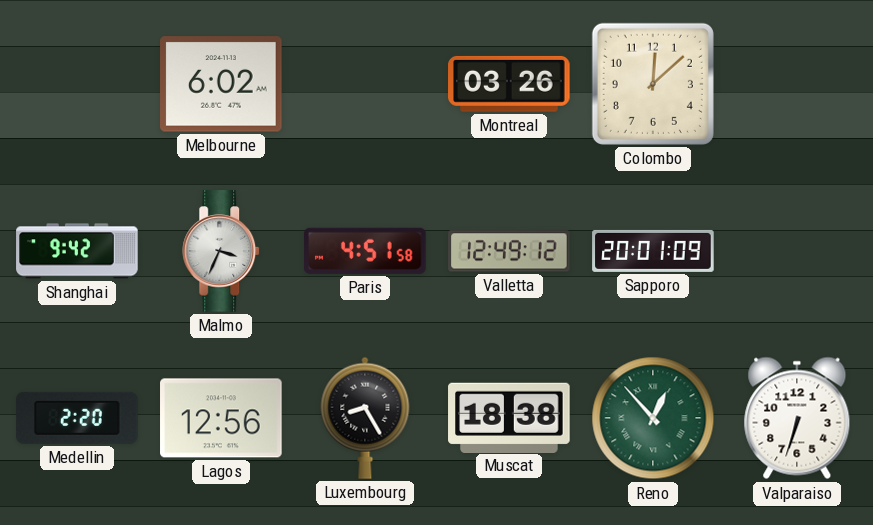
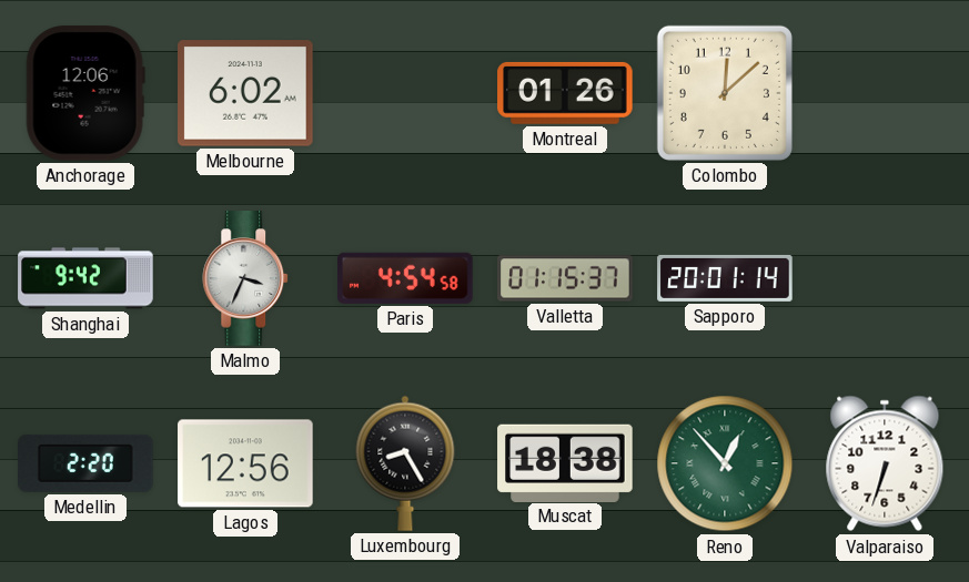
Anchorage: none -> 12:06
Montreal: 03:26 -> 01:26
Paris: 4:51 -> 4:54
Valletta: 12:49 -> 01:15
Sapporo: 20:01:09 -> 20:01:14
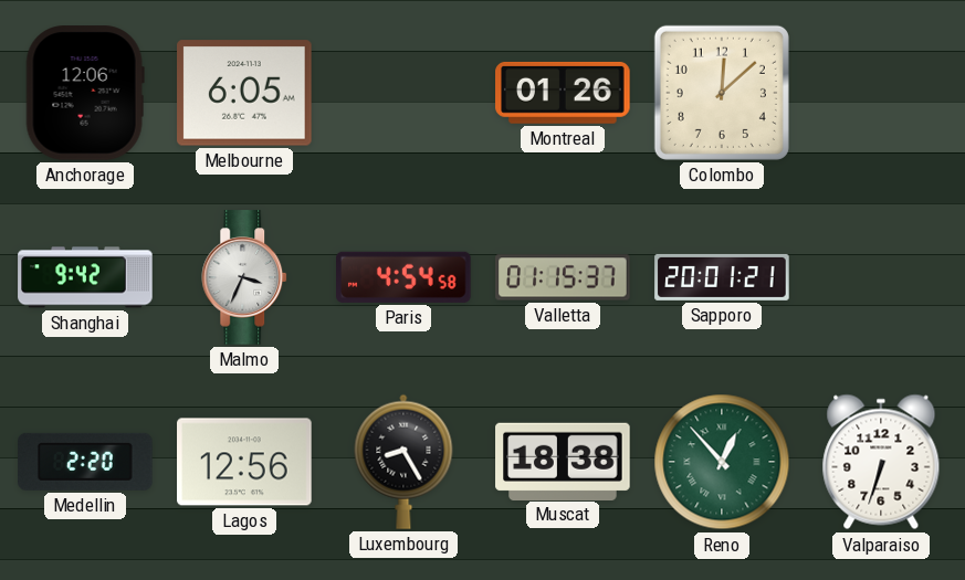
Melbourne: 6:02 -> 6:05
Sapporo: 20:01:14 -> 20:01:21
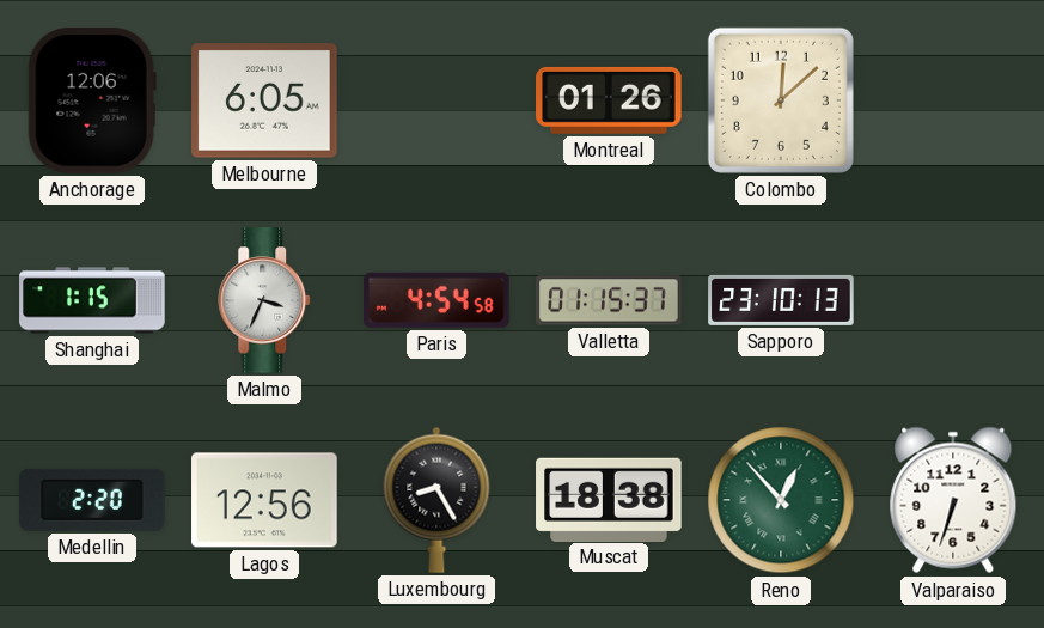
Shanghai: 9:42 -> 1:15
Sapporo: 20:01 -> 23:10
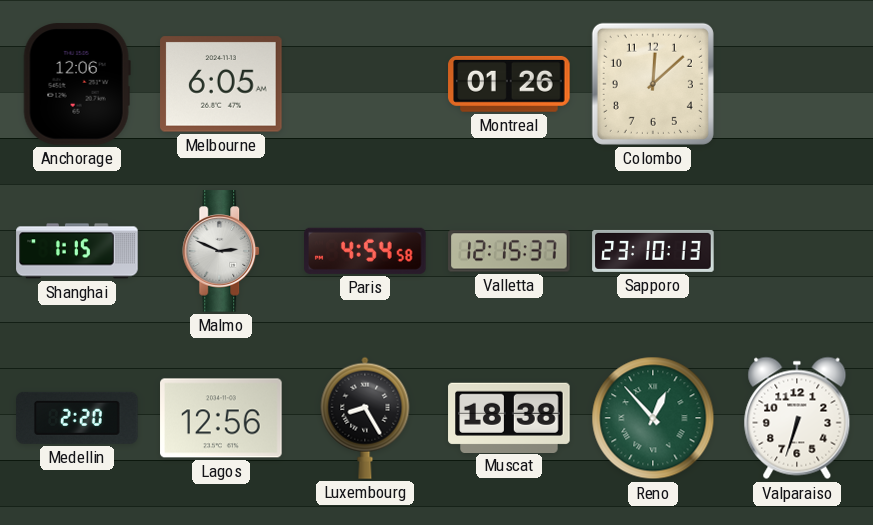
Malmo: 3:34 -> 2:49
Valletta: 01:15 -> 12:15
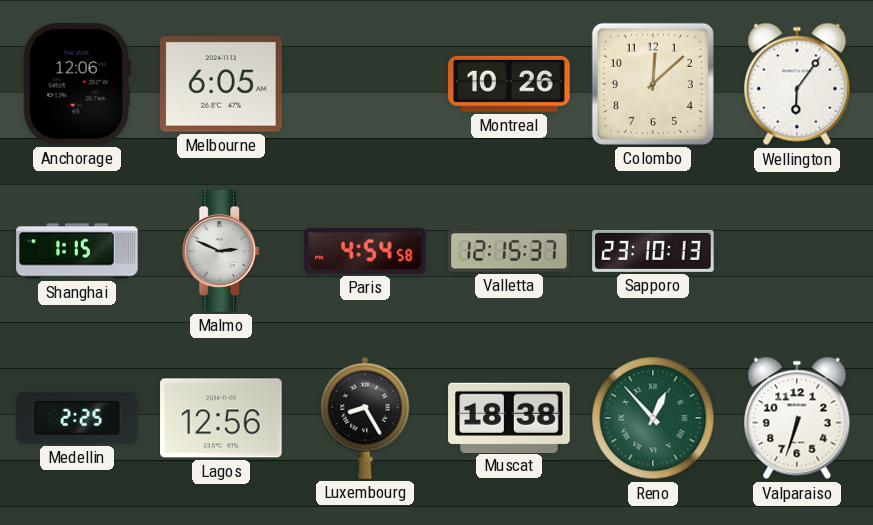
Montreal: 01:26 -> 10:26
Wellington: none -> 6:06
Medellin: 2:20 -> 2:25
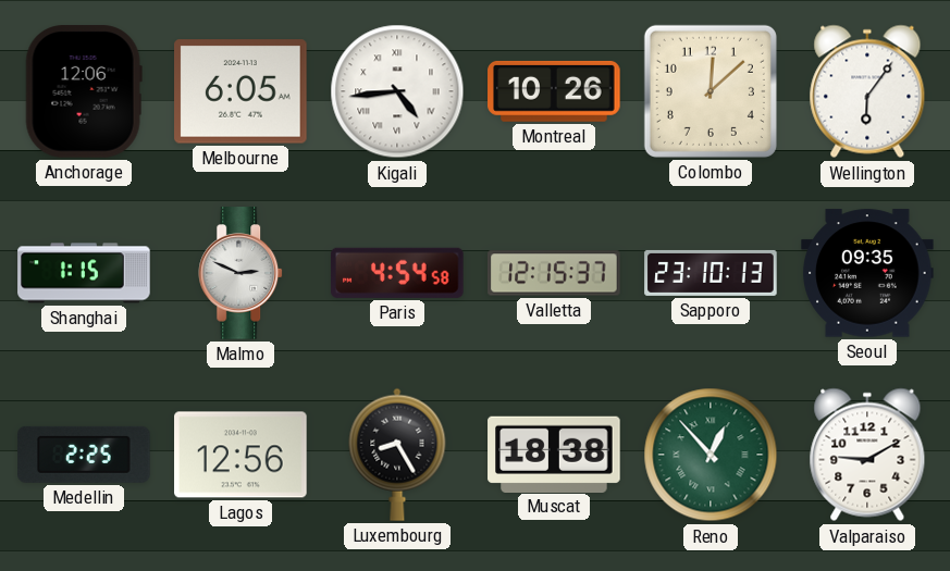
Kigali: none -> 4:44
Seoul: none -> 09:35
Valparaiso: 6:33 -> 9:10
